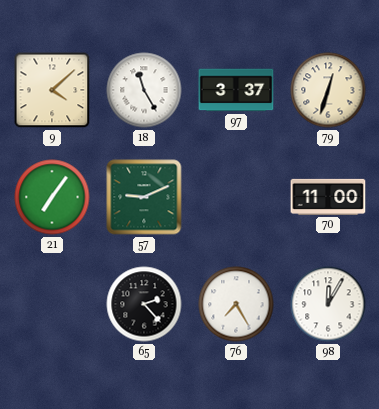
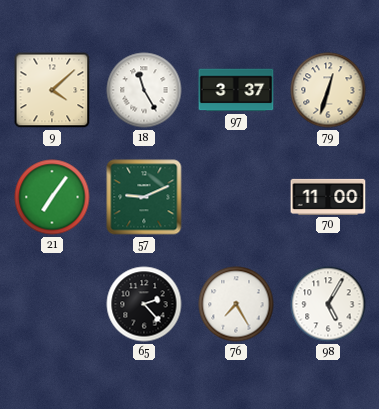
98: 12:05 -> 5:05
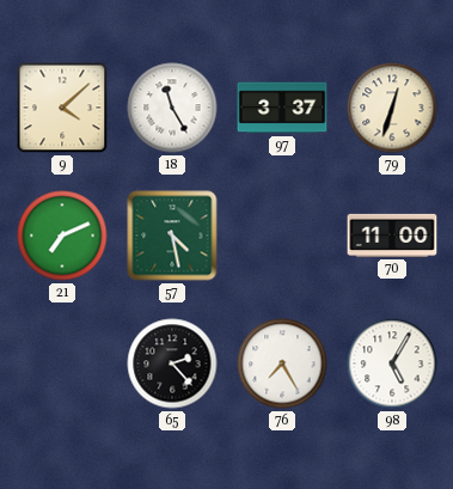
21: 7:06 -> 7:11
57: 9:11 -> 4:28
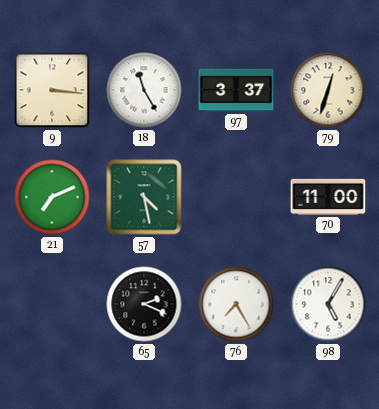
9: 4:08 -> 3:16
65: 2:23 -> 2:19
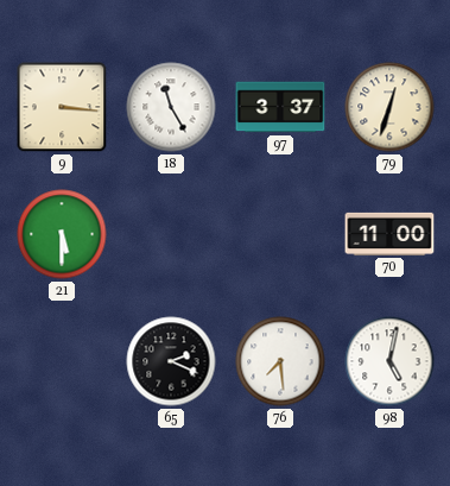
21: 7:11 -> 5:30
57: 4:28 -> none
76: 7:25 -> 7:29
98: 5:05 -> 5:02
